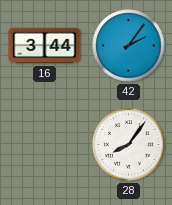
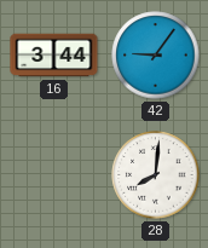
42: 2:06 -> 9:06
28: 8:06 -> 8:01
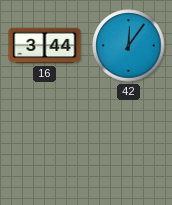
42: 9:06 -> 12:06
28: 8:01 -> none
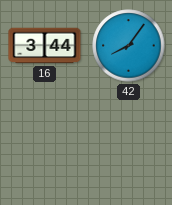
42: 12:06 -> 8:06
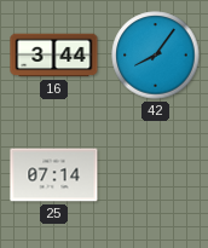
25: none -> 07:14
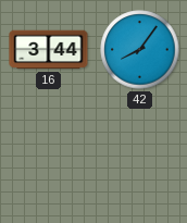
25: 07:14 -> none
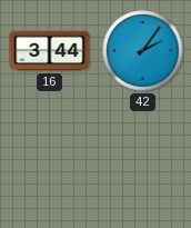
42: 8:06 -> 2:06
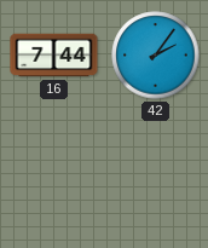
16: 3:44 -> 7:44
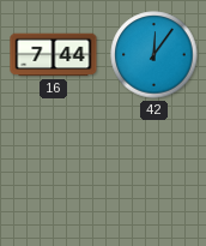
42: 2:06 -> 12:06
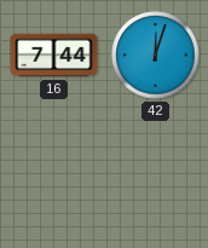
42: 12:06 -> 12:03
